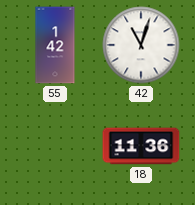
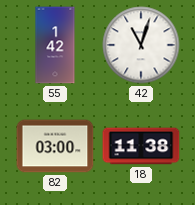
82: none -> 03:00
18: 11:36 -> 11:38
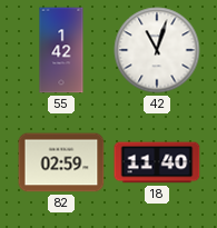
82: 03:00 -> 02:59
18: 11:38 -> 11:40
